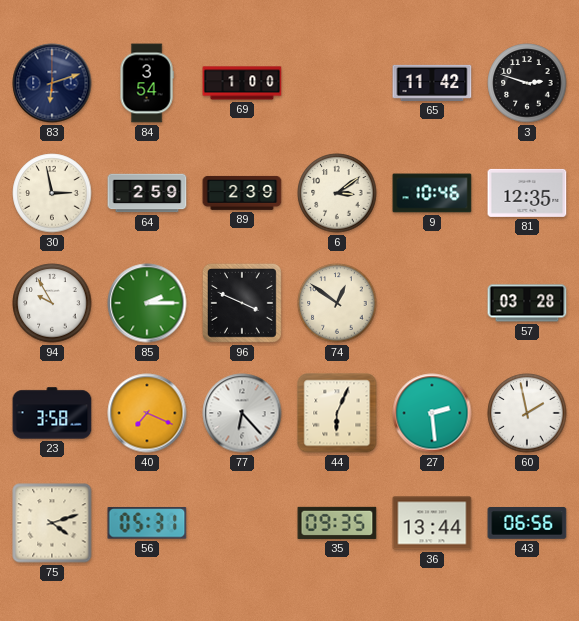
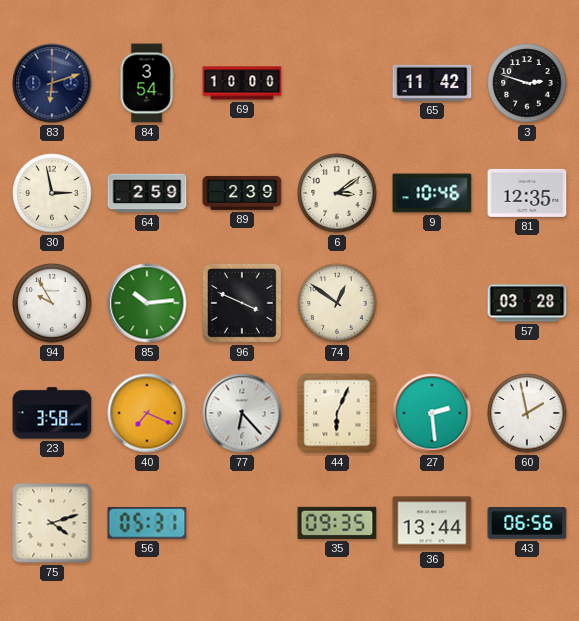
69: 1:00 -> 10:00
85: 2:15 -> 10:14
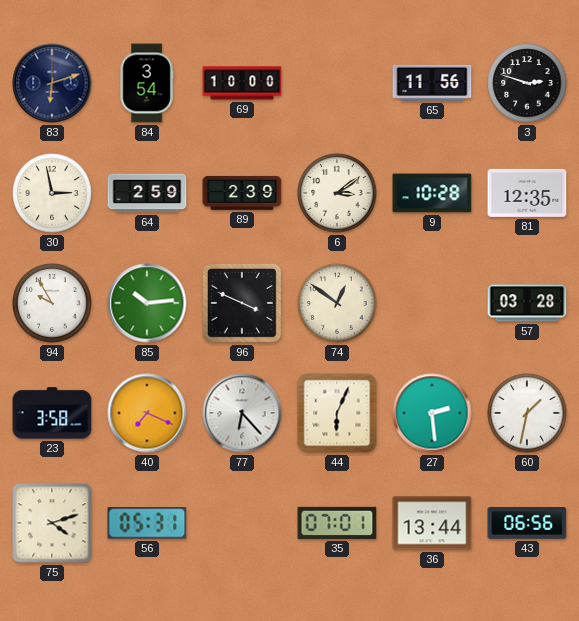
65: 11:42 -> 11:56
9: 10:46 -> 10:28
60: 1:58 -> 1:32
35: 09:35 -> 07:01
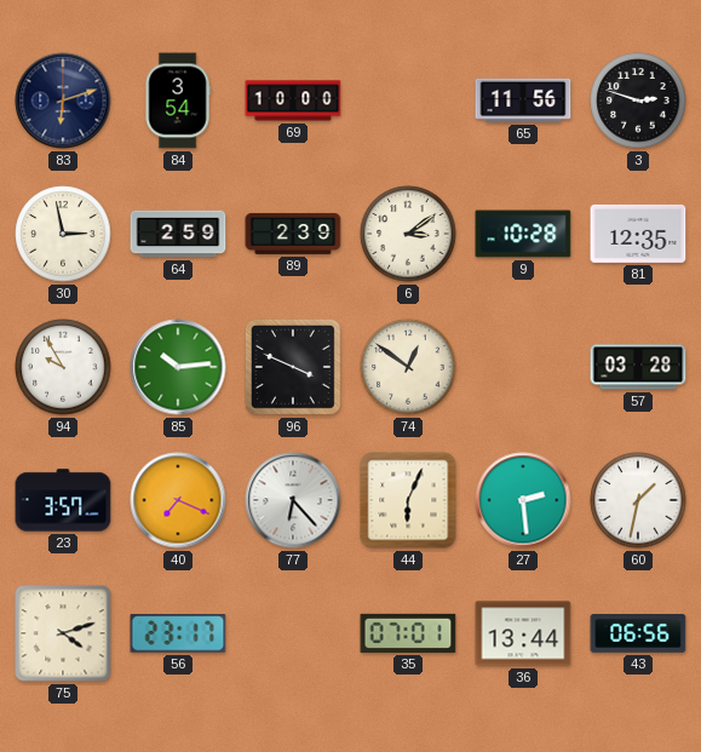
23: 3:58 -> 3:57
56: 05:31 -> 23:17
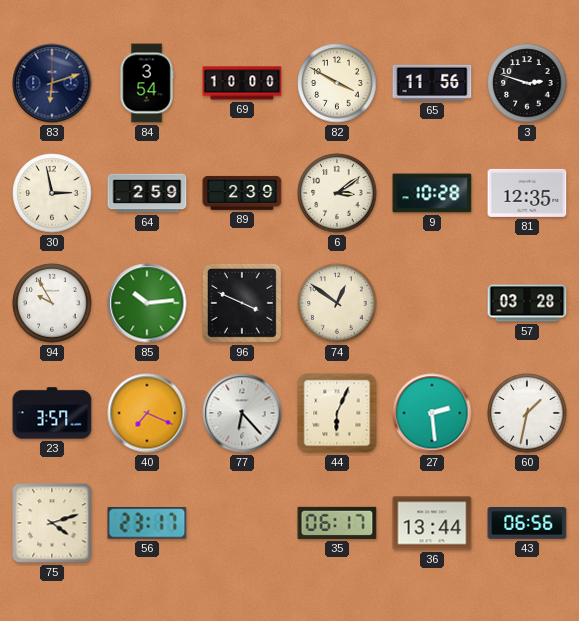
82: none -> 3:50
35: 07:01 -> 06:17
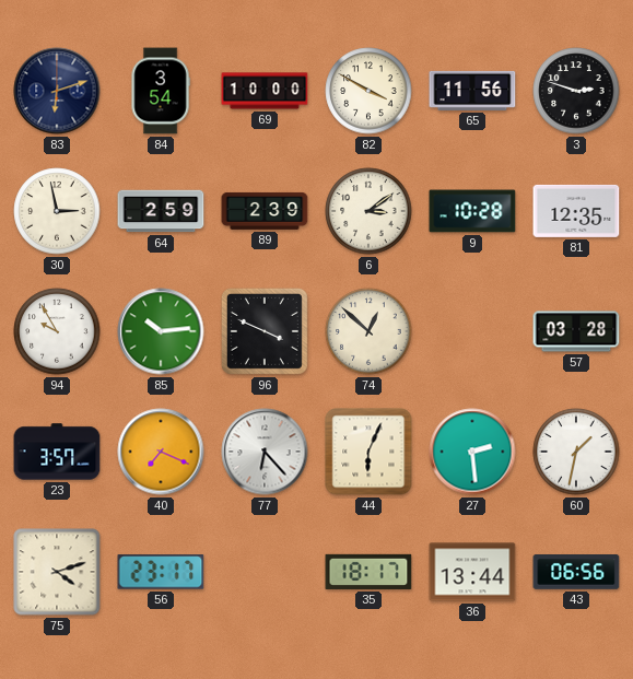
74: 12:51 -> 12:52
35: 06:17 -> 18:17
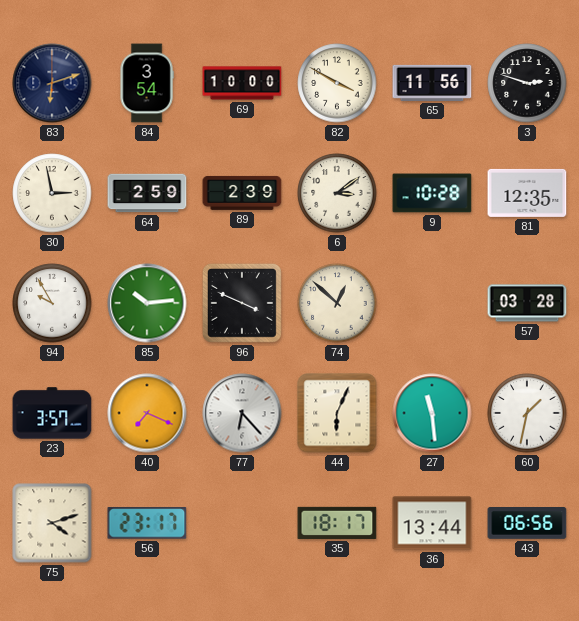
27: 2:29 -> 11:29
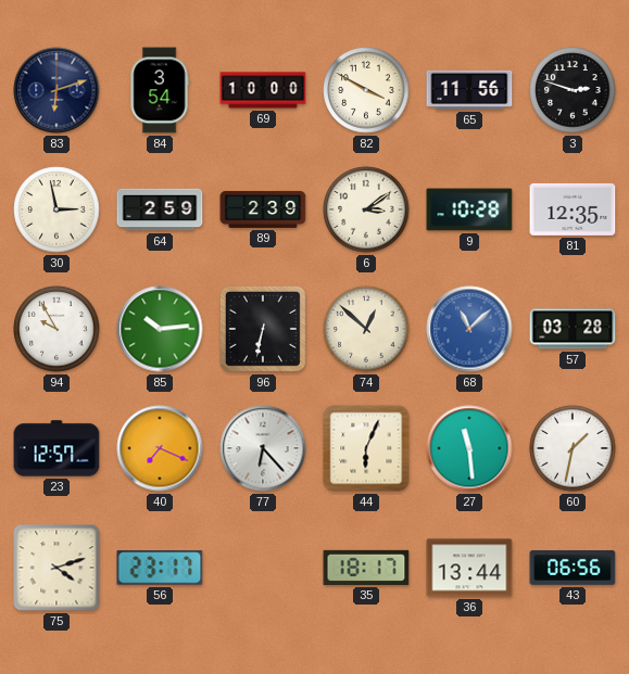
96: 3:49 -> 6:32
68: none -> 11:08
23: 3:57 -> 12:57
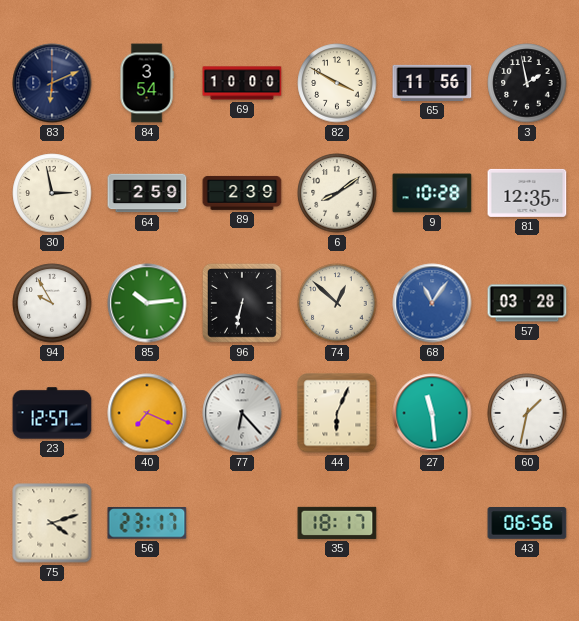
83: 6:12 -> 6:11
3: 2:48 -> 1:58
6: 3:09 -> 8:09
68: 11:08 -> 11:06
36: 13:44 -> none
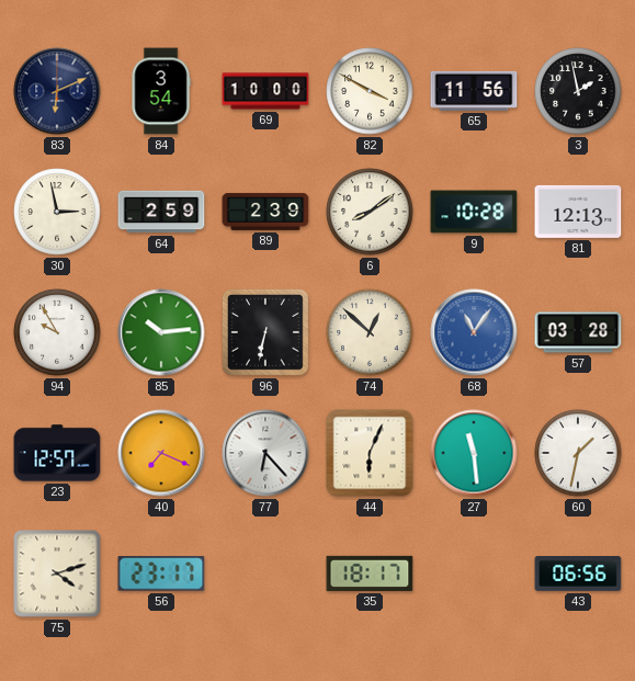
81: 12:35 -> 12:13
